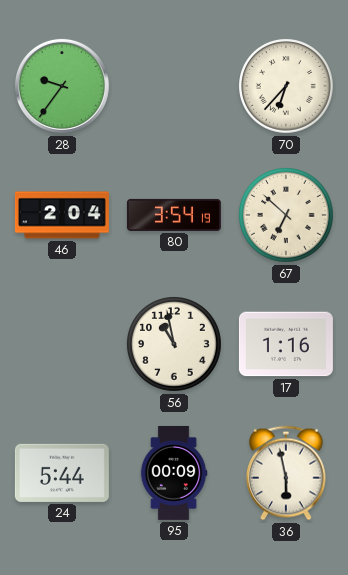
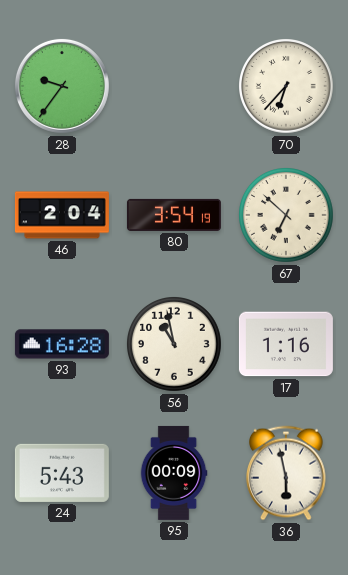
93: none -> 16:28
24: 5:44 -> 5:43
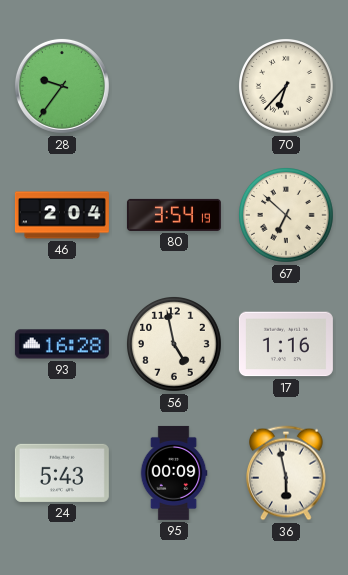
56: 10:58 -> 4:58
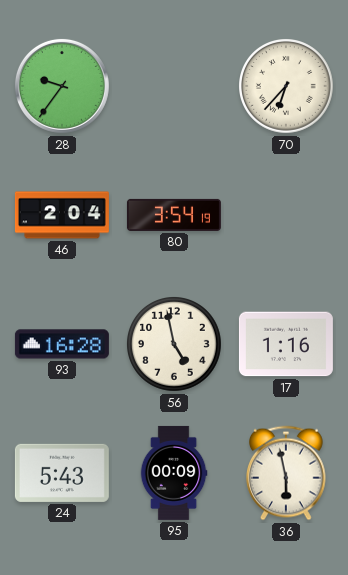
67: 6:52 -> none
